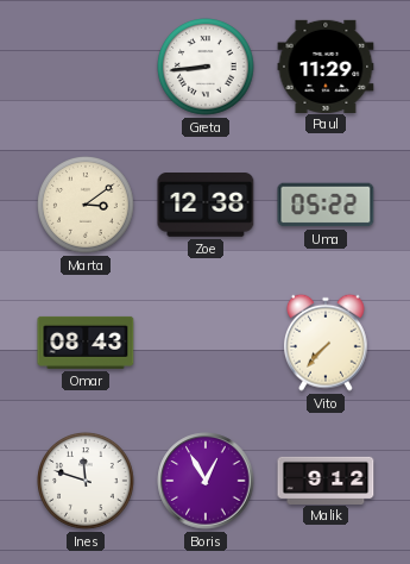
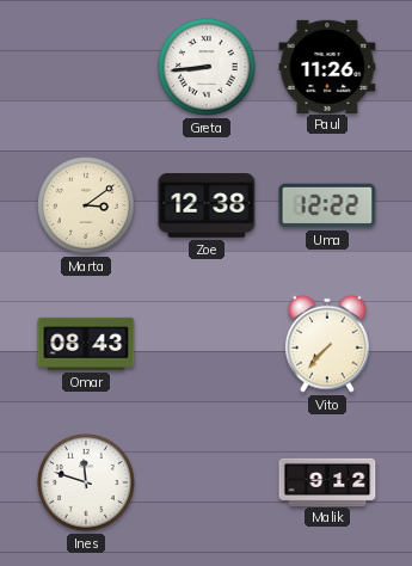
Paul: 11:29 -> 11:26
Uma: 05:22 -> 12:22
Boris: 12:55 -> none
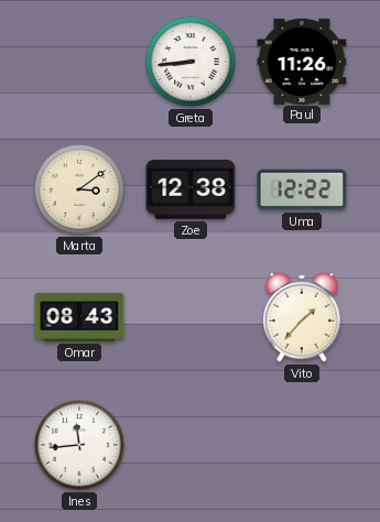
Vito: 7:37 -> 1:37
Ines: 11:48 -> 11:44
Malik: 9:12 -> none
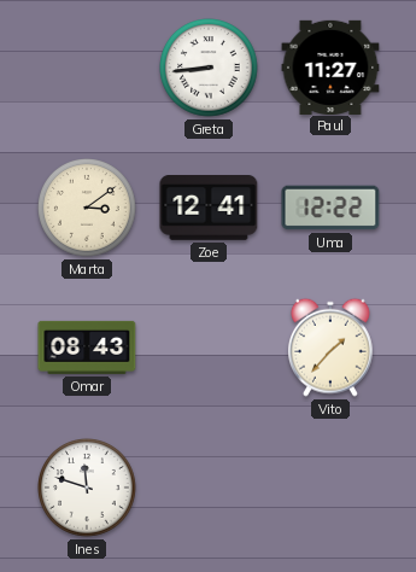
Paul: 11:26 -> 11:27
Zoe: 12:38 -> 12:41
Ines: 11:44 -> 11:48
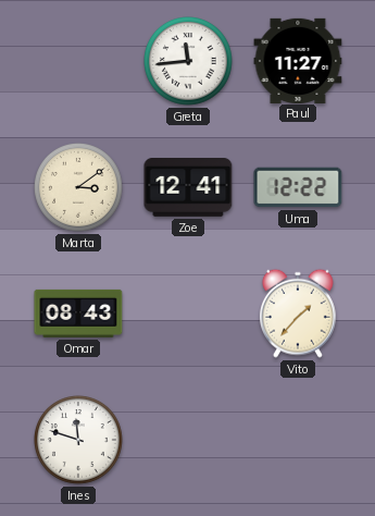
Greta: 8:44 -> 11:44
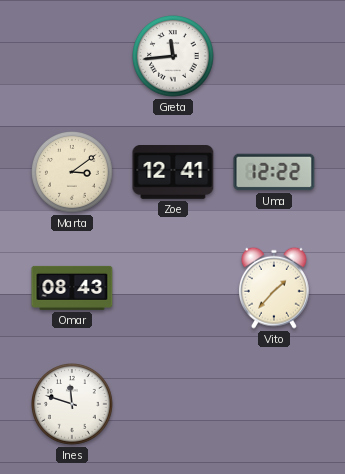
Paul: 11:27 -> none
